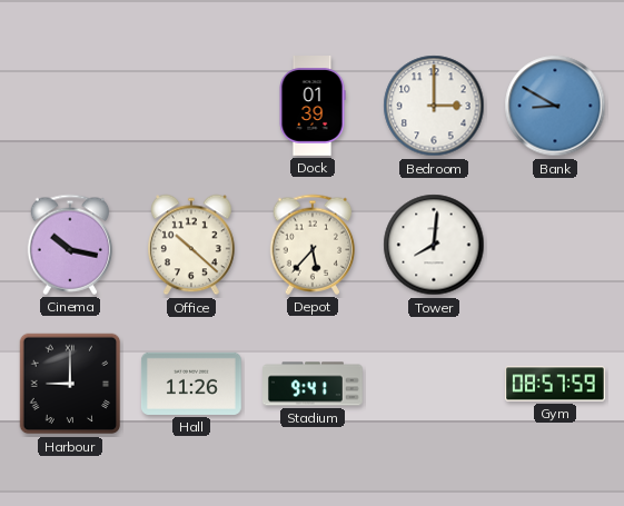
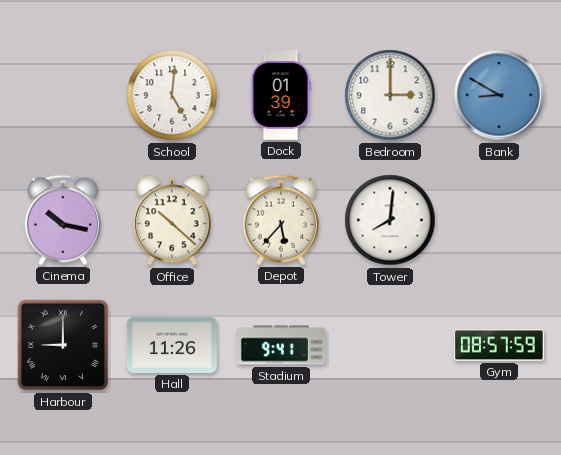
School: none -> 5:01
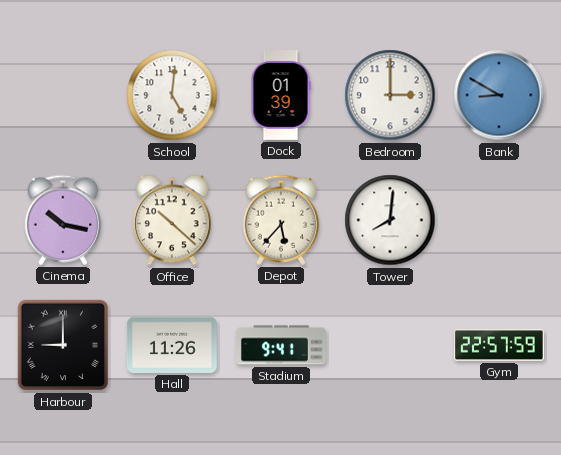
Gym: 08:57 -> 22:57
